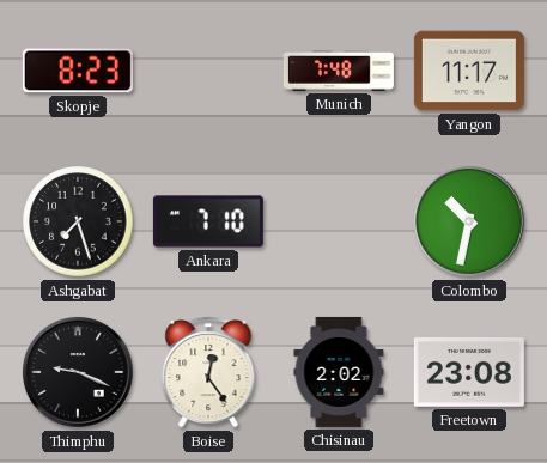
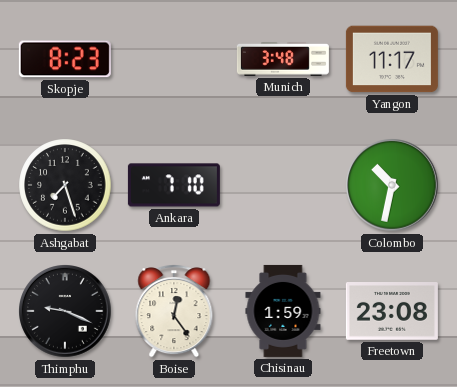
Munich: 7:48 -> 3:48
Chisinau: 2:02 -> 1:59
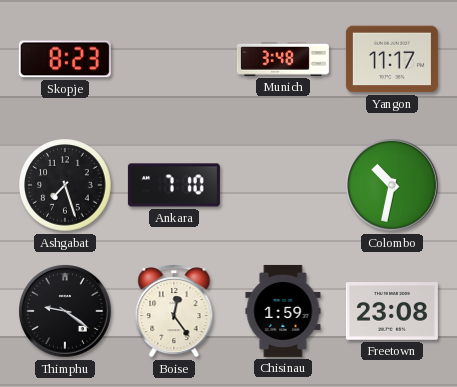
Thimphu: 9:19 -> 9:21
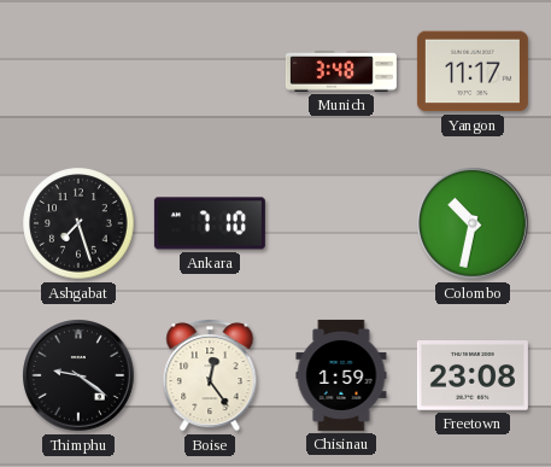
Skopje: 8:23 -> none
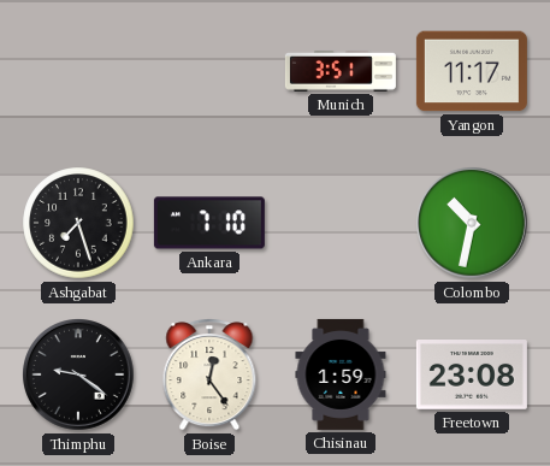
Munich: 3:48 -> 3:51
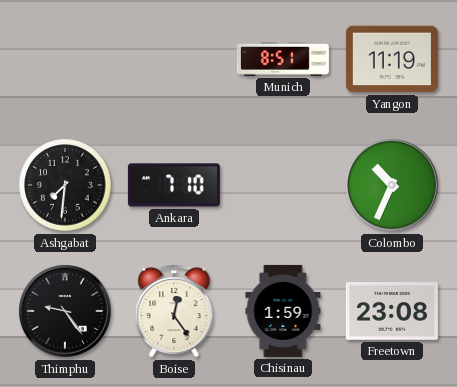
Munich: 3:51 -> 8:51
Yangon: 11:17 -> 11:19
Ashgabat: 7:27 -> 7:31
Colombo: 10:32 -> 10:34
Thimphu: 9:21 -> 9:24
